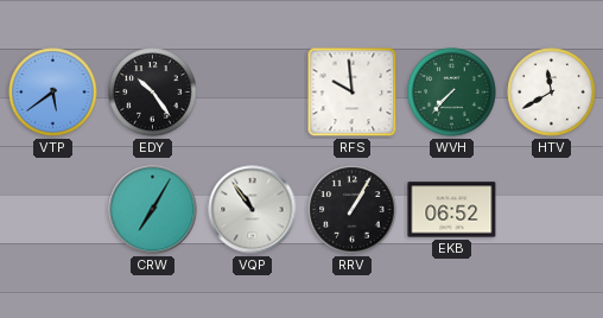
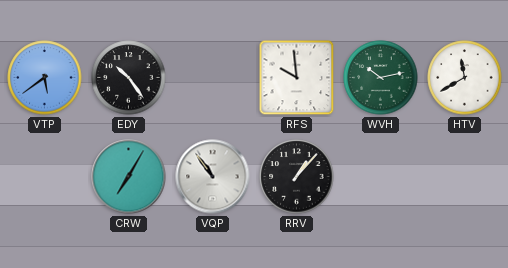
WVH: 7:37 -> 10:13
RRV: 1:05 -> 1:07
EKB: 06:52 -> none
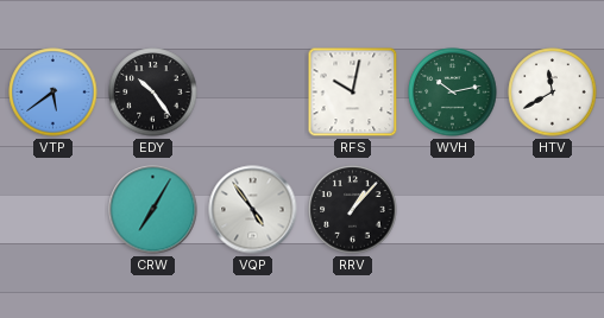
RFS: 9:59 -> 10:02
VQP: 10:54 -> 4:54
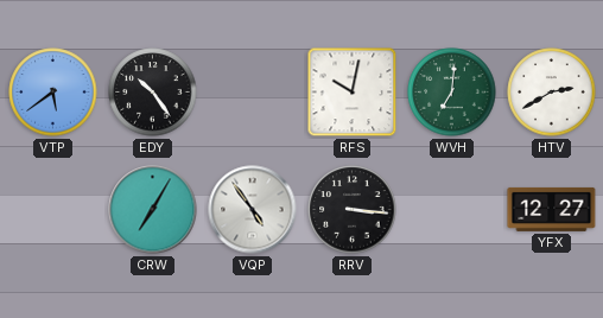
WVH: 10:13 -> 7:01
HTV: 11:40 -> 2:40
RRV: 1:07 -> 3:16
YFX: none -> 12:27
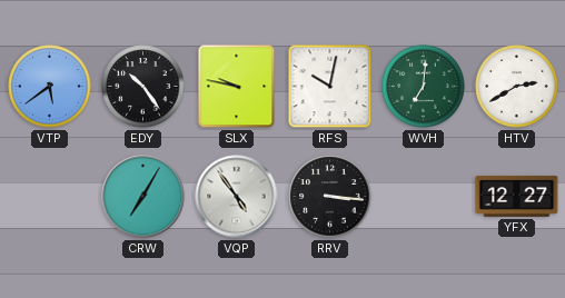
SLX: none -> 9:47
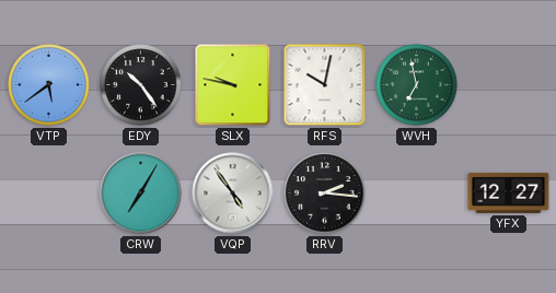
WVH: 7:01 -> 6:58
HTV: 2:40 -> none
RRV: 3:16 -> 2:16
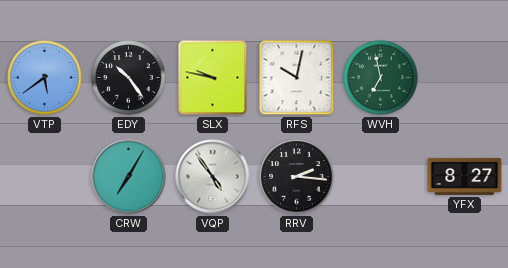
YFX: 12:27 -> 8:27
